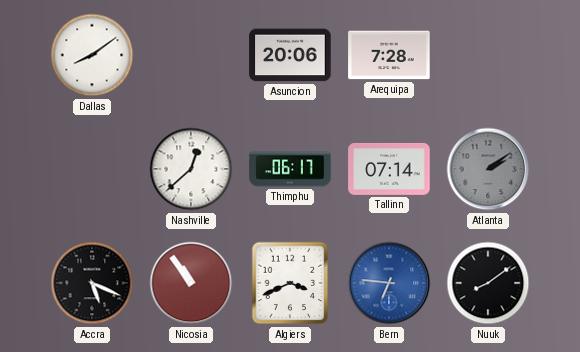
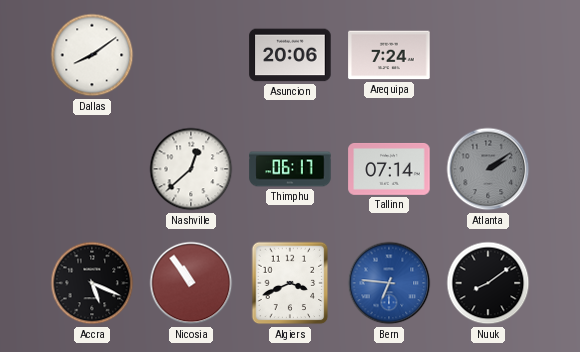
Arequipa: 7:28 -> 7:24
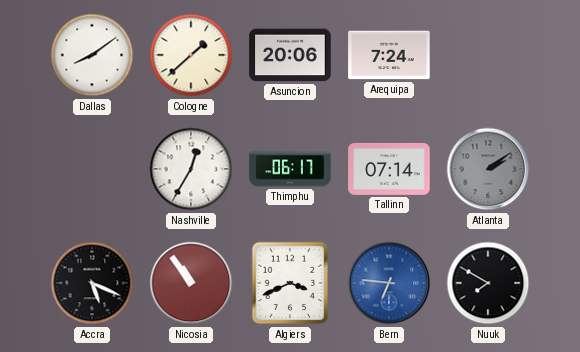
Cologne: none -> 1:38
Nashville: 12:38 -> 12:35
Nuuk: 8:09 -> 7:50
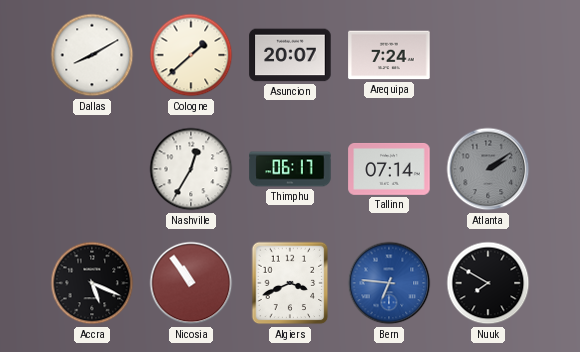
Dallas: 8:09 -> 8:10
Asuncion: 20:06 -> 20:07
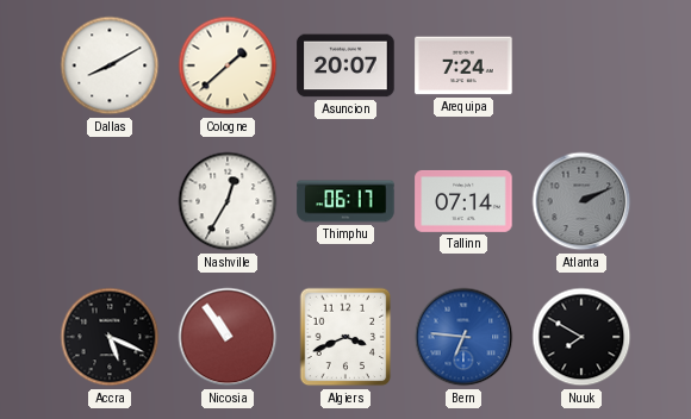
Atlanta: 2:09 -> 2:11
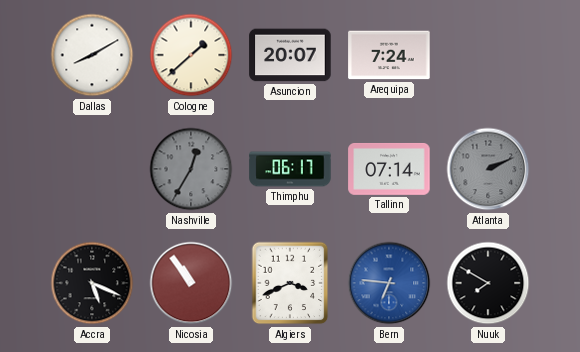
Nashville dial: white -> grey
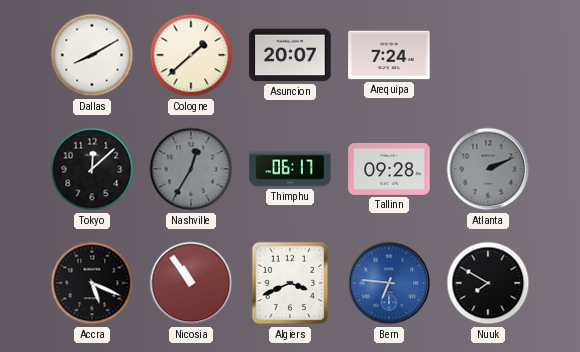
Tokyo: none -> 12:08
Tallinn: 07:14 -> 09:28
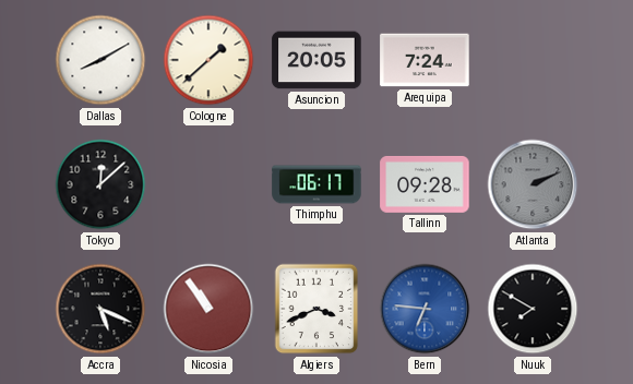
Asuncion: 20:07 -> 20:05
Nashville: 12:35 -> none
